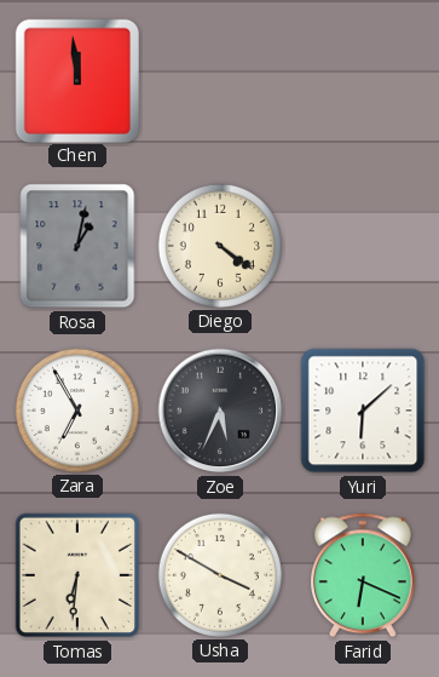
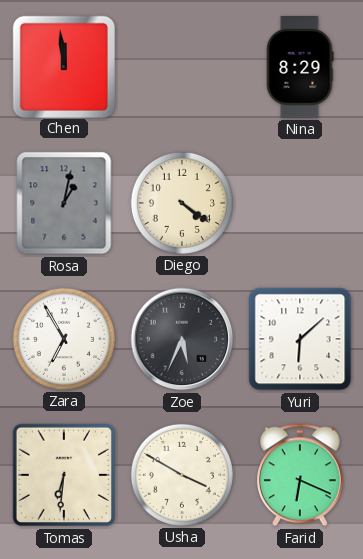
Nina: none -> 8:29
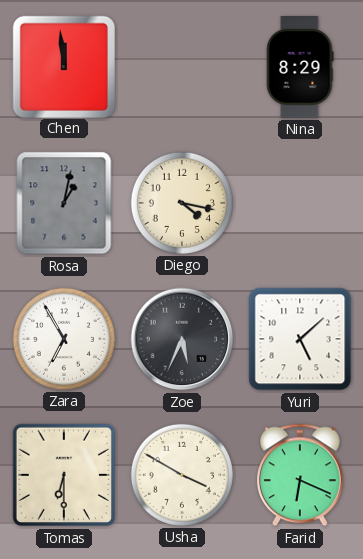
Diego: 4:21 -> 4:17
Yuri: 6:08 -> 5:08
Tomas: 6:31 -> 6:30
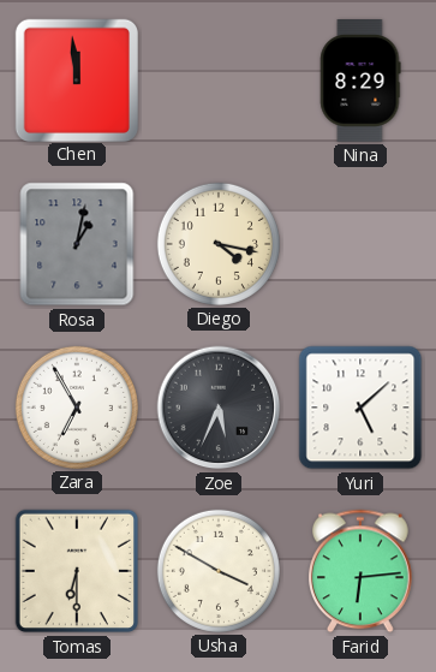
Farid: 6:19 -> 6:14
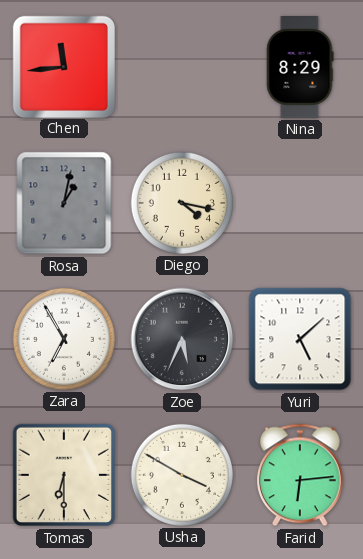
Chen: 11:59 -> 11:44
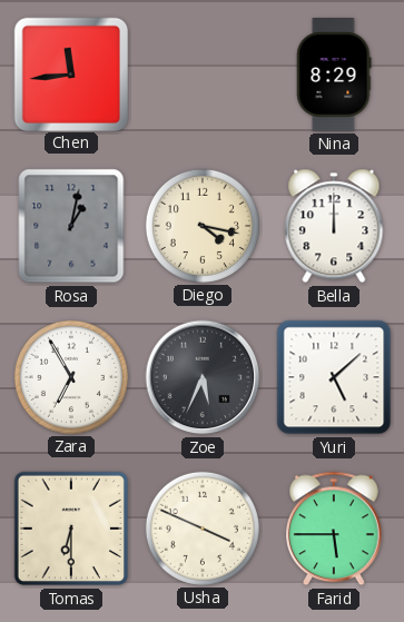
Bella: none -> 12:00
Usha: 3:50 -> 3:49
Farid: 6:14 -> 5:45
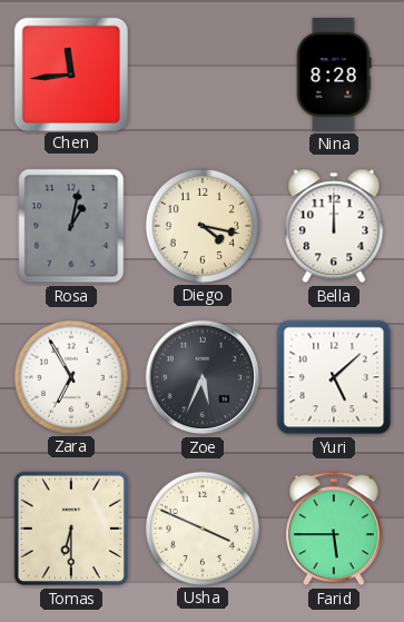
Nina: 8:29 -> 8:28
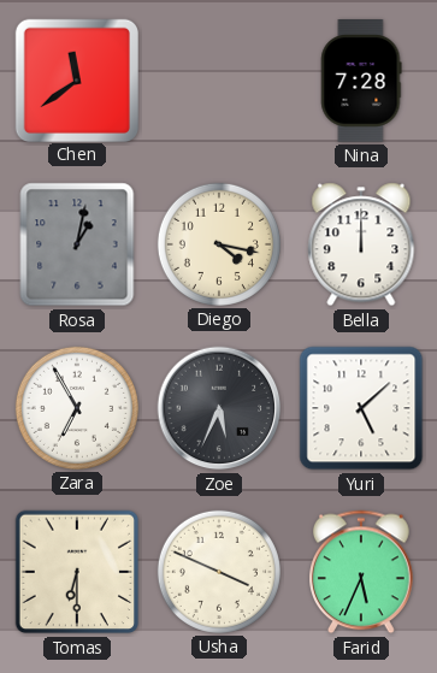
Chen: 11:44 -> 11:39
Nina: 8:28 -> 7:28
Farid: 5:45 -> 5:34
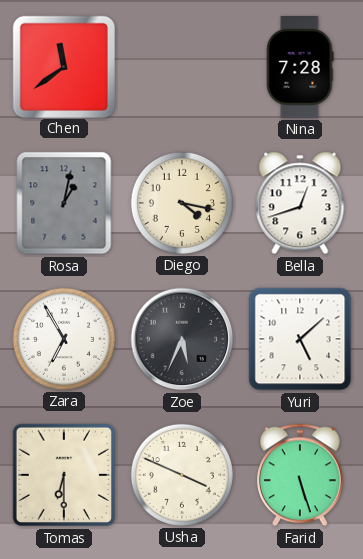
Bella: 12:00 -> 12:42
Farid: 5:34 -> 5:27
